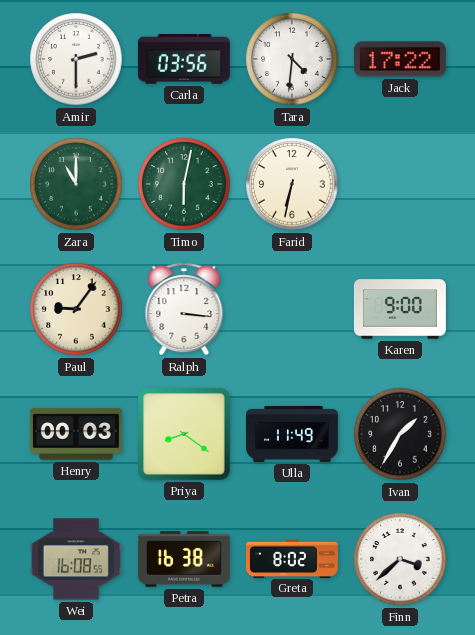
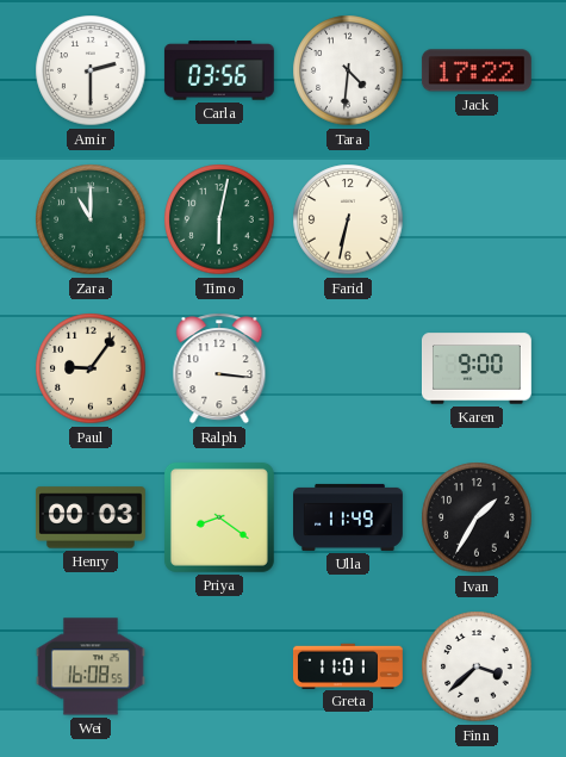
Petra: 16:38 -> none
Greta: 8:02 -> 11:01
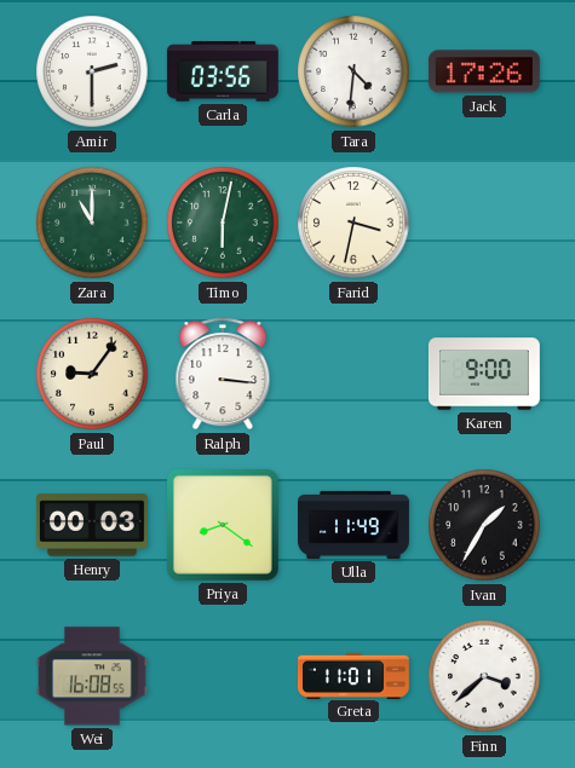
Jack: 17:22 -> 17:26
Farid: 6:32 -> 3:32
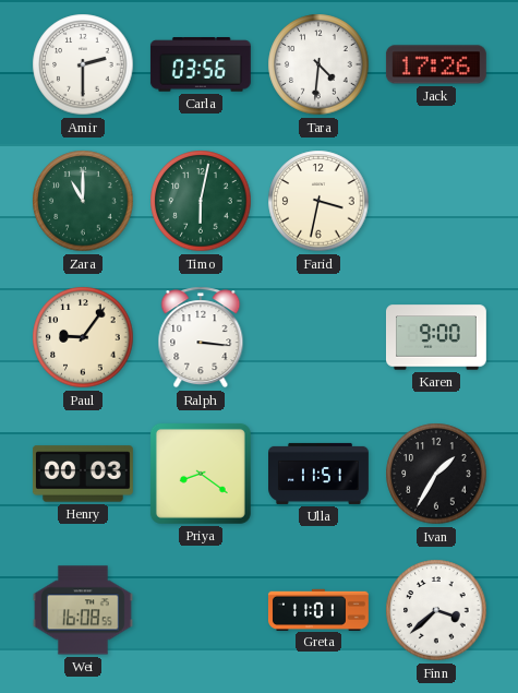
Ulla: 11:49 -> 11:51
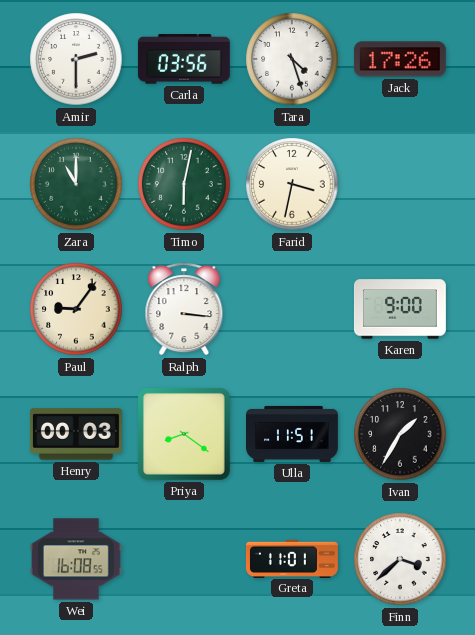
Tara: 4:31 -> 4:27
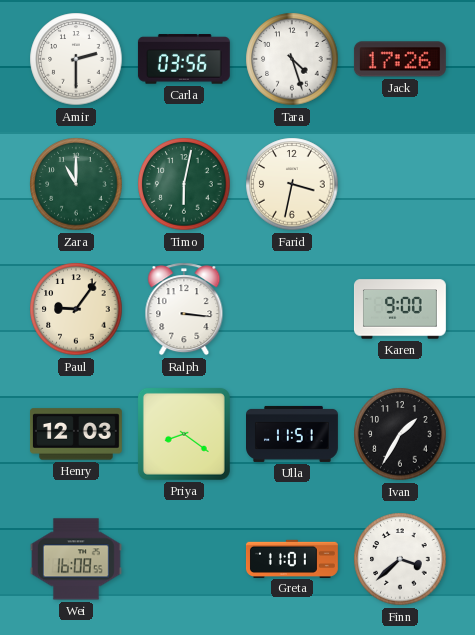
Henry: 00:03 -> 12:03
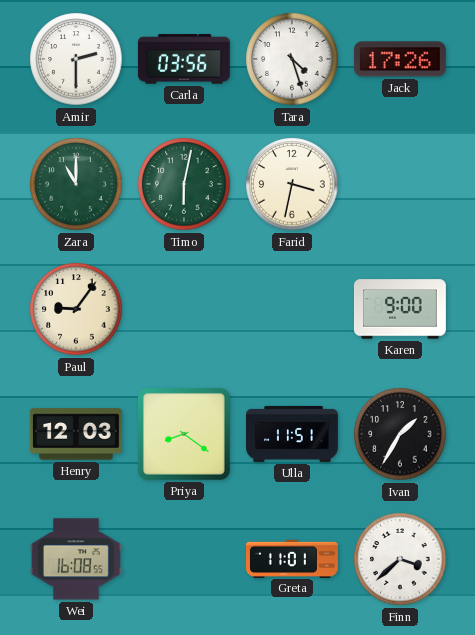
Ralph: 3:16 -> none
